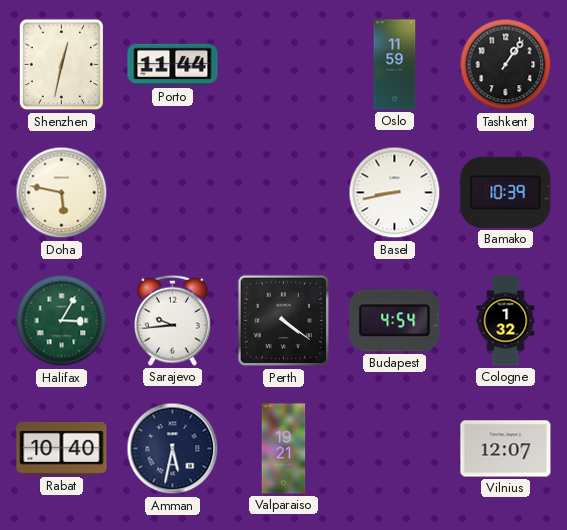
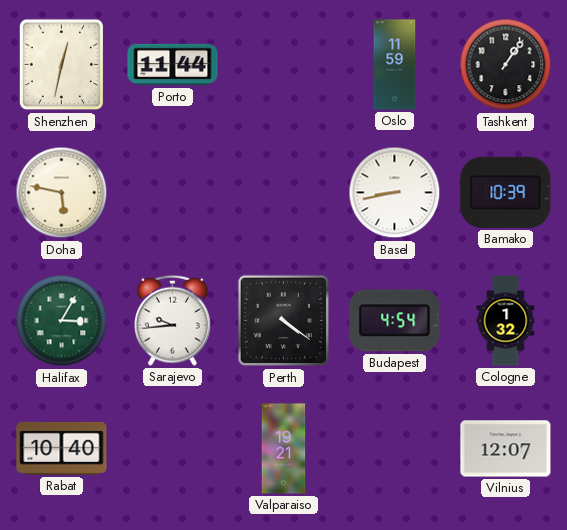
Amman: 5:32 -> none
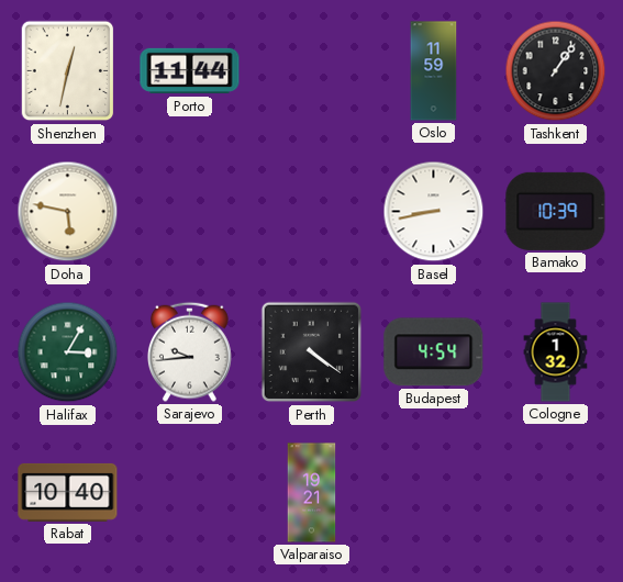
Vilnius: 12:07 -> none
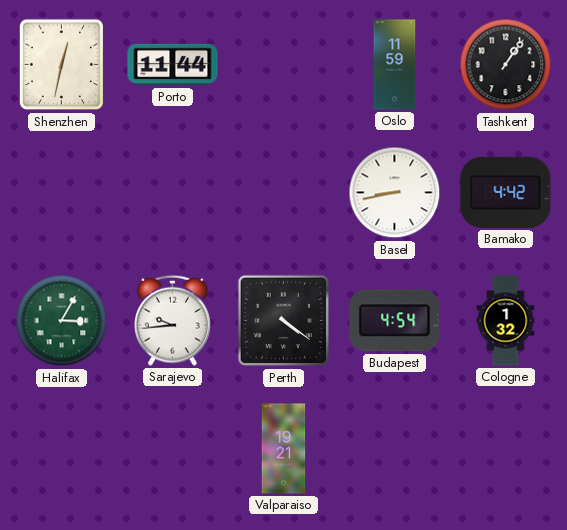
Doha: 5:47 -> none
Bamako: 10:39 -> 4:42
Rabat: 10:40 -> none
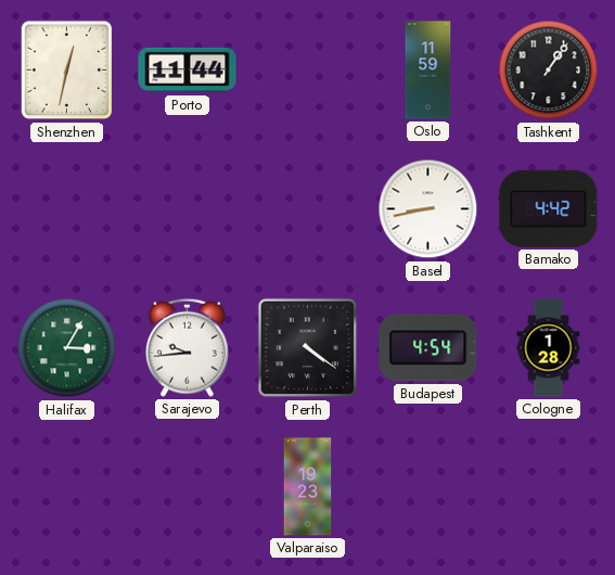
Cologne: 1:32 -> 1:28
Valparaiso: 19:21 -> 19:23
